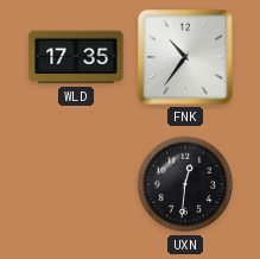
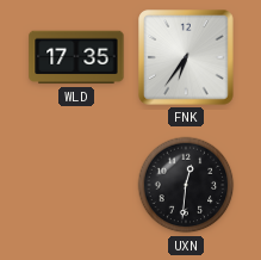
FNK: 10:36 -> 6:36
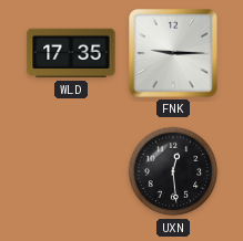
FNK: 6:36 -> 9:15
UXN: 12:31 -> 12:29
